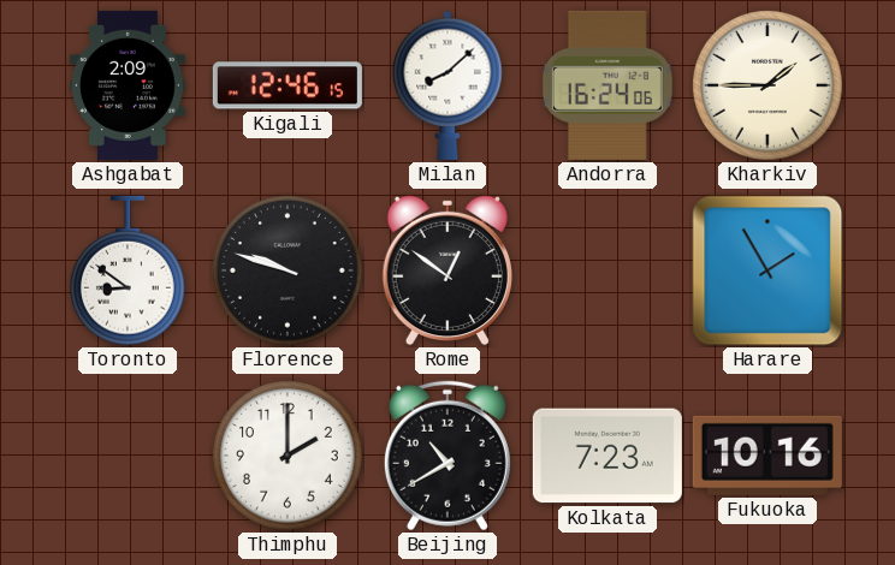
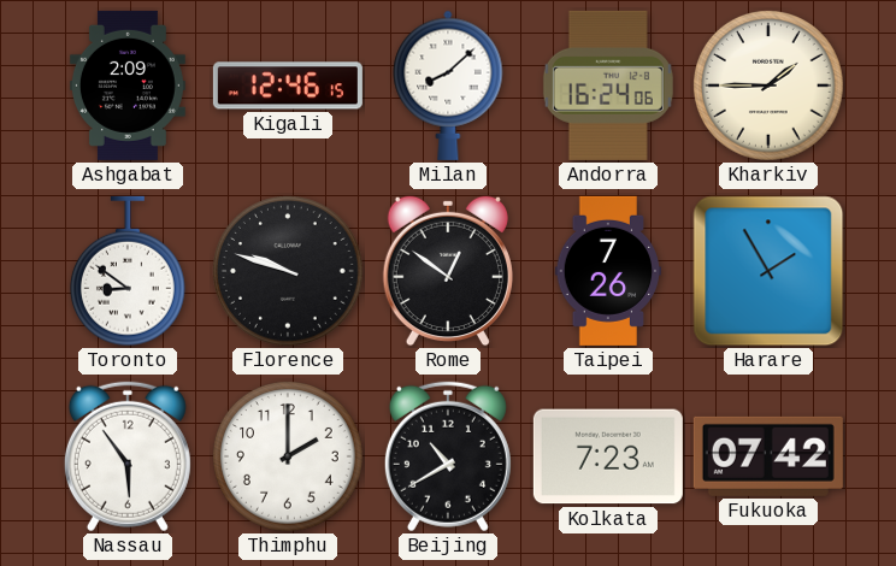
Taipei: none -> 7:26
Nassau: none -> 5:54
Fukuoka: 10:16 -> 07:42
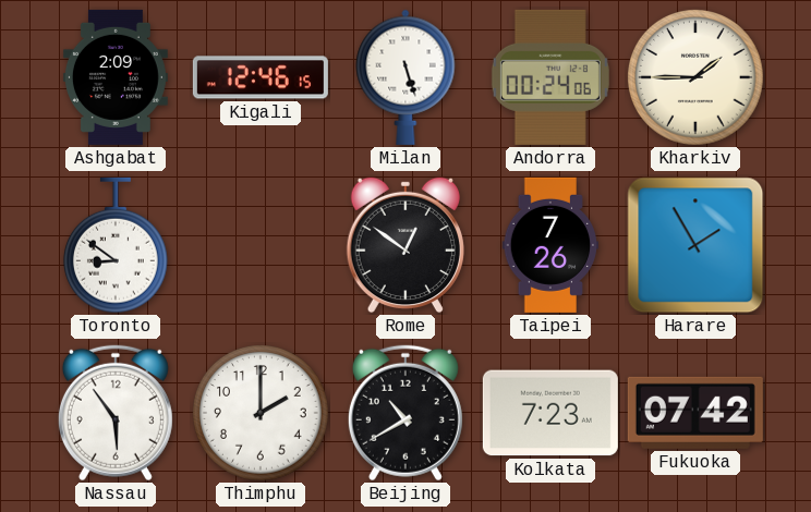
Milan: 8:08 -> 5:27
Andorra: 16:24 -> 00:24
Florence: 9:48 -> none
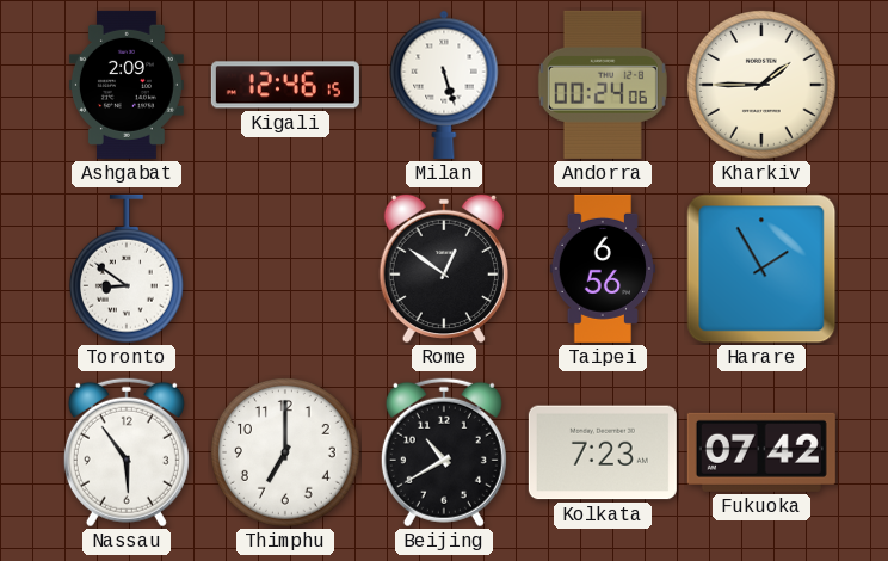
Taipei: 7:26 -> 6:56
Thimphu: 2:00 -> 7:00
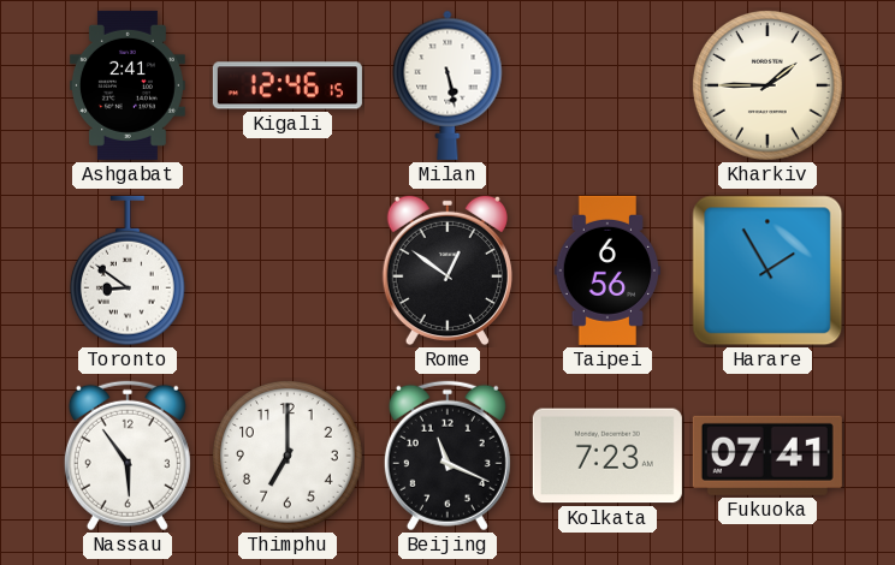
Ashgabat: 2:09 -> 2:41
Milan: 5:27 -> 5:28
Andorra: 00:24 -> none
Beijing: 10:40 -> 11:19
Fukuoka: 07:42 -> 07:41
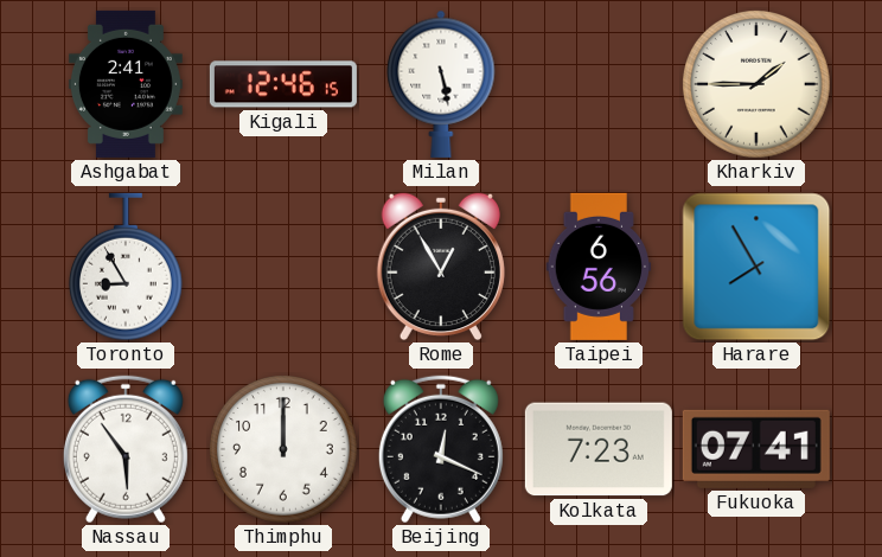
Toronto: 8:51 -> 8:55
Rome: 12:51 -> 12:55
Harare: 1:55 -> 7:55
Thimphu: 7:00 -> 12:00
Beijing: 11:19 -> 12:19
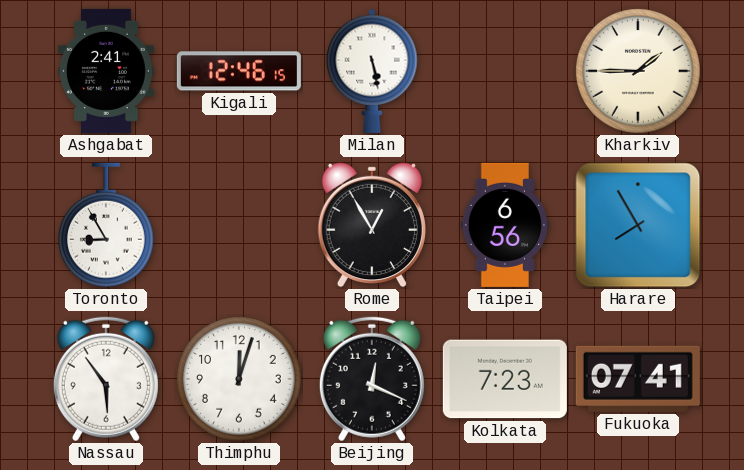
Thimphu: 12:00 -> 12:03
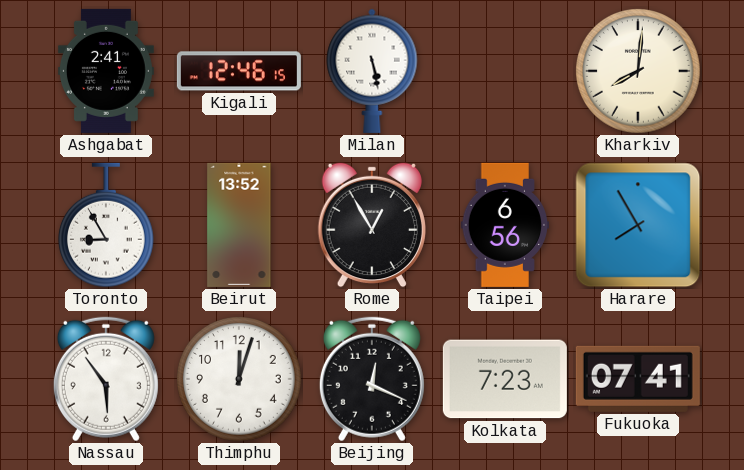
Kharkiv: 1:45 -> 8:01
Beirut: none -> 13:52
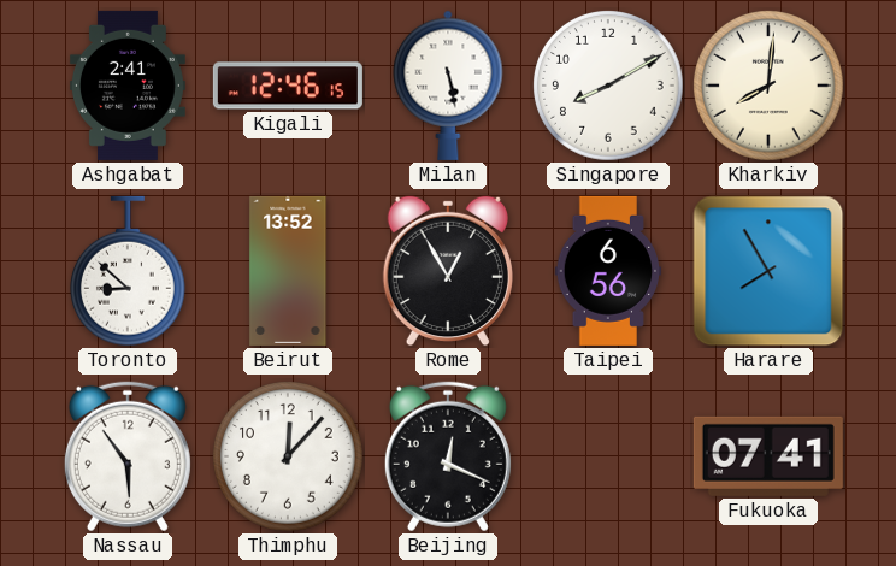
Singapore: none -> 8:10
Toronto: 8:55 -> 8:52
Thimphu: 12:03 -> 12:07
Kolkata: 7:23 -> none
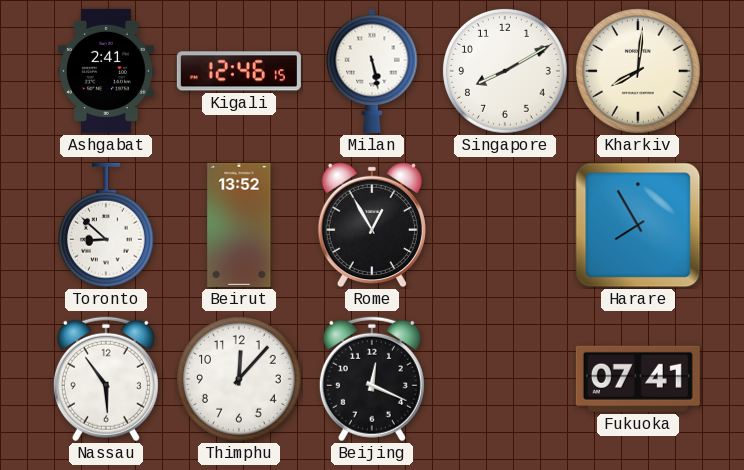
Taipei: 6:56 -> none
